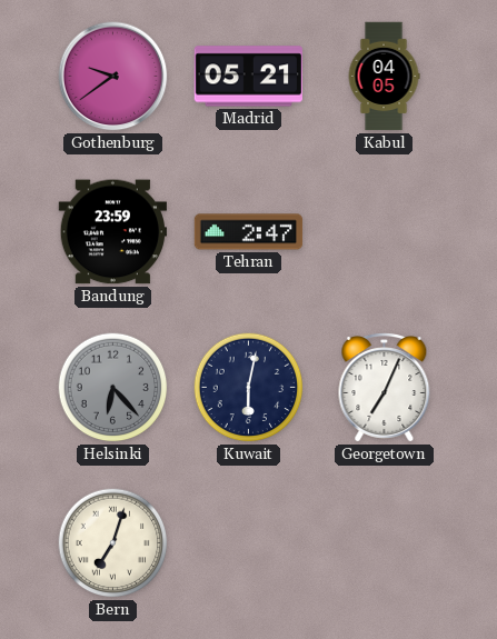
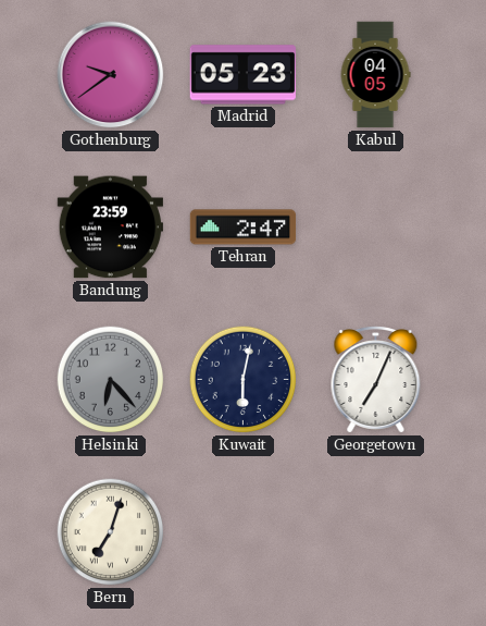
Madrid: 05:21 -> 05:23
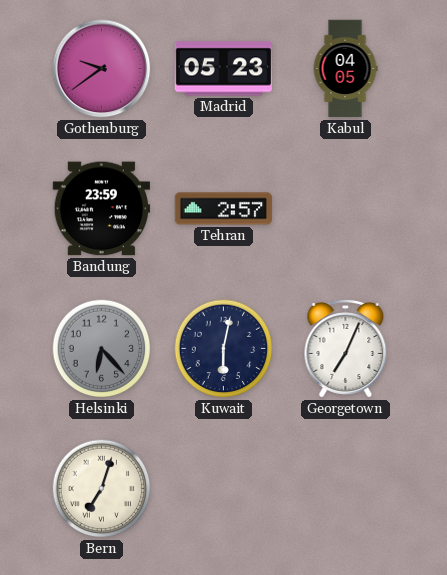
Tehran: 2:47 -> 2:57
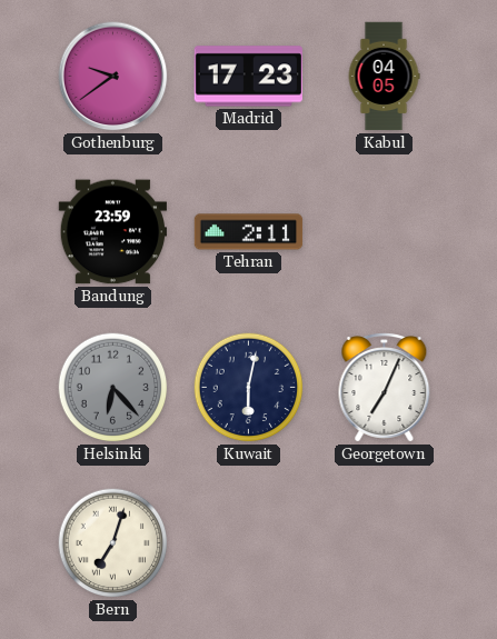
Madrid: 05:23 -> 17:23
Tehran: 2:57 -> 2:11
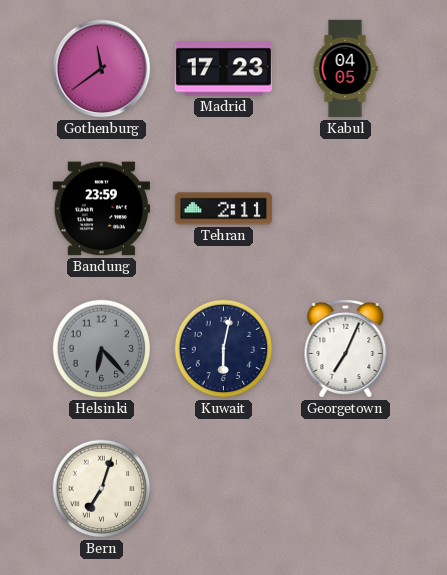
Gothenburg: 9:39 -> 11:39
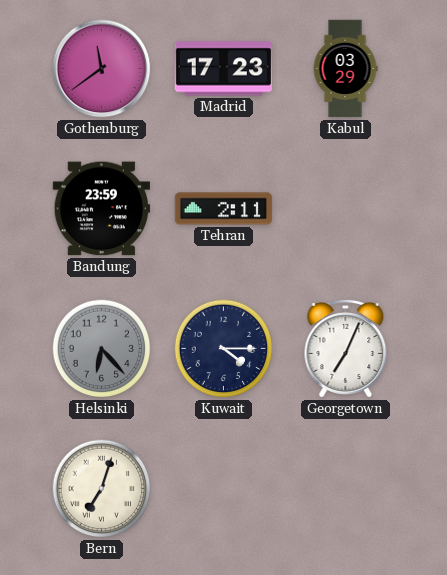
Kabul: 04:05 -> 03:29
Kuwait: 6:02 -> 4:15
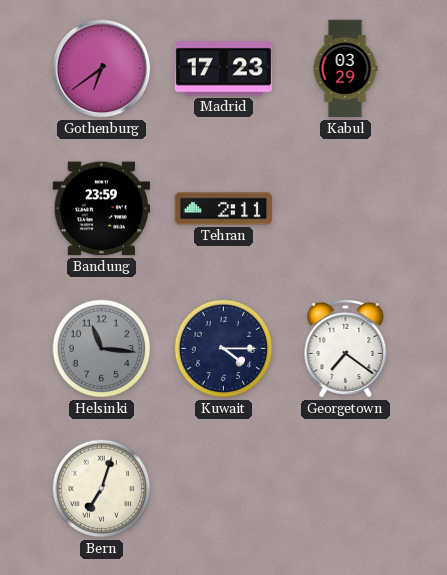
Gothenburg: 11:39 -> 6:39
Helsinki: 6:23 -> 11:16
Georgetown: 7:04 -> 7:21
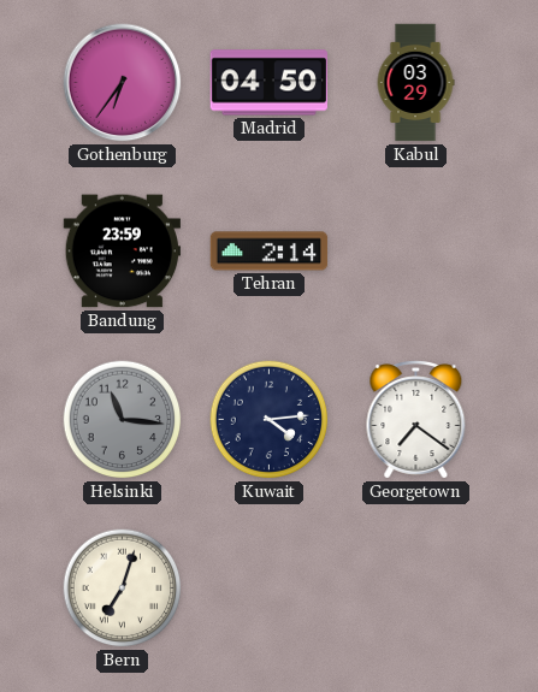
Gothenburg: 6:39 -> 6:36
Madrid: 17:23 -> 04:50
Tehran: 2:11 -> 2:14
Kuwait: 4:15 -> 4:14
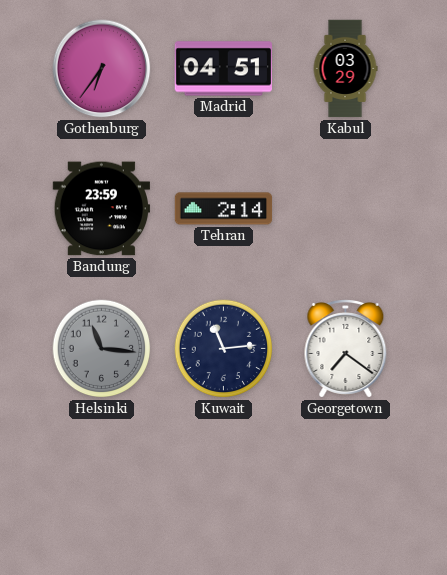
Madrid: 04:50 -> 04:51
Kuwait: 4:14 -> 11:14
Bern: 7:03 -> none
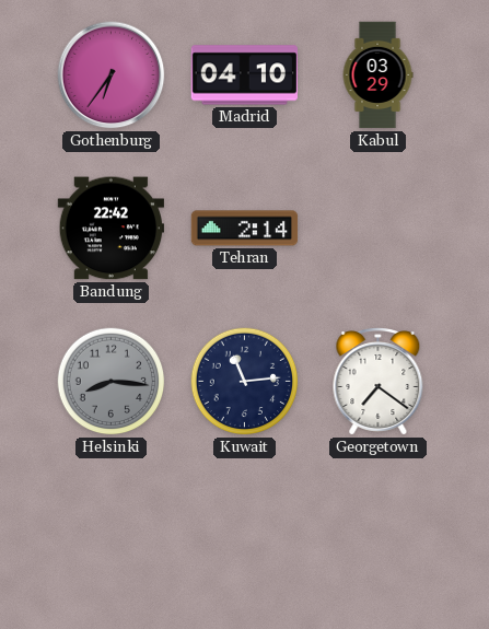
Madrid: 04:51 -> 04:10
Bandung: 23:59 -> 22:42
Helsinki: 11:16 -> 8:16
